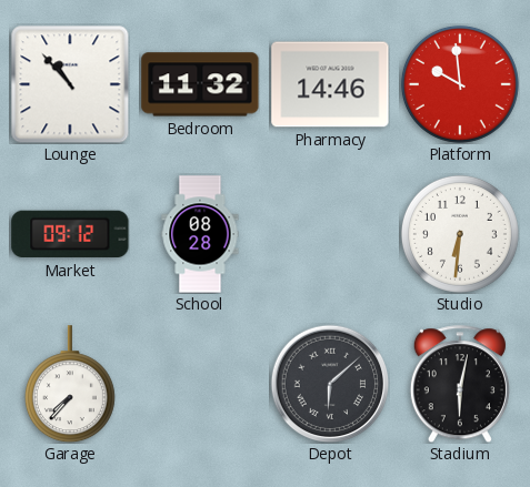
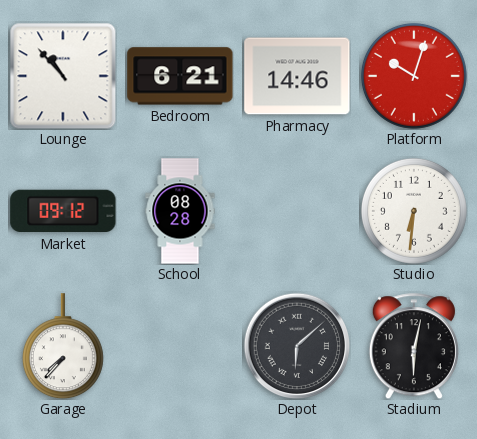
Bedroom: 11:32 -> 6:21
Platform: 9:59 -> 10:03
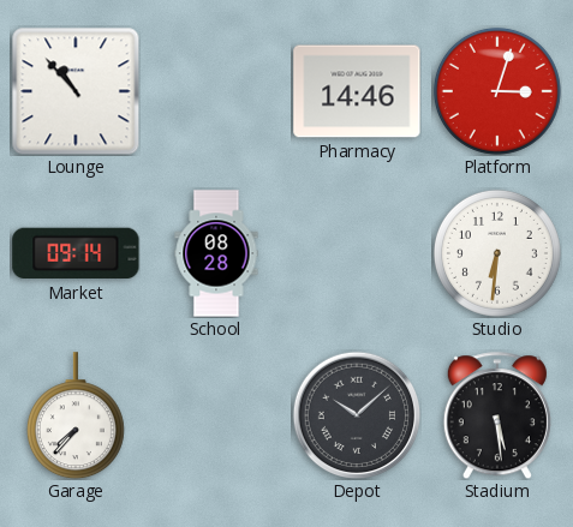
Bedroom: 6:21 -> none
Platform: 10:03 -> 3:03
Market: 09:12 -> 09:14
Depot: 6:08 -> 10:08
Stadium: 6:02 -> 5:29
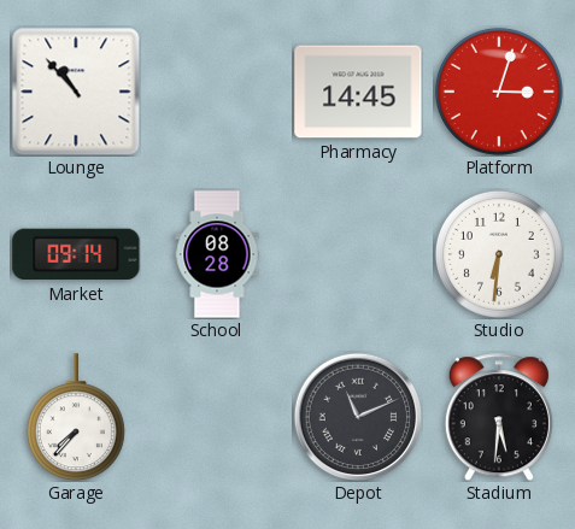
Pharmacy: 14:46 -> 14:45
Depot: 10:08 -> 11:11
Stadium: 5:29 -> 5:31
